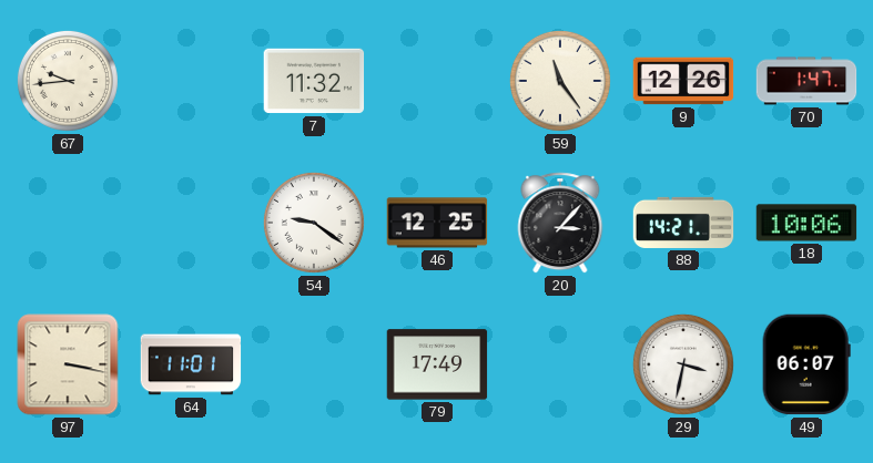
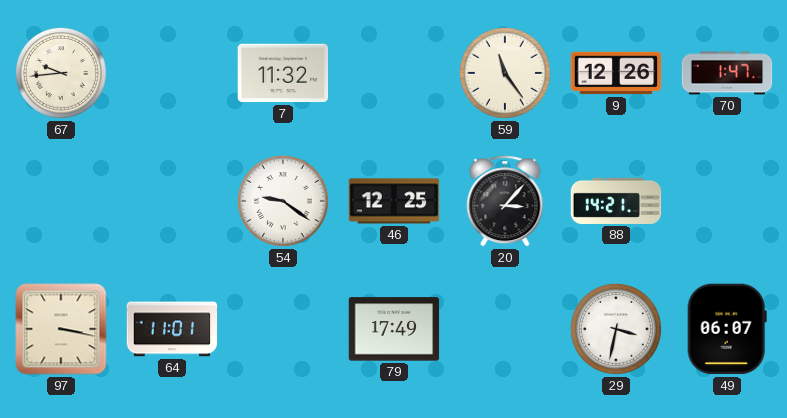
18: 10:06 -> none
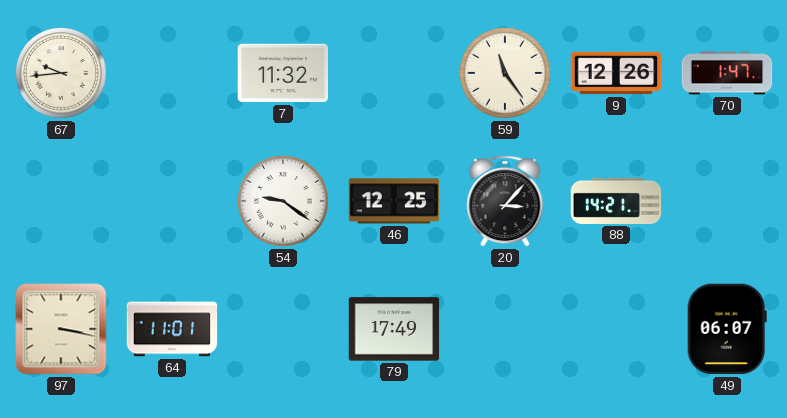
29: 3:32 -> none
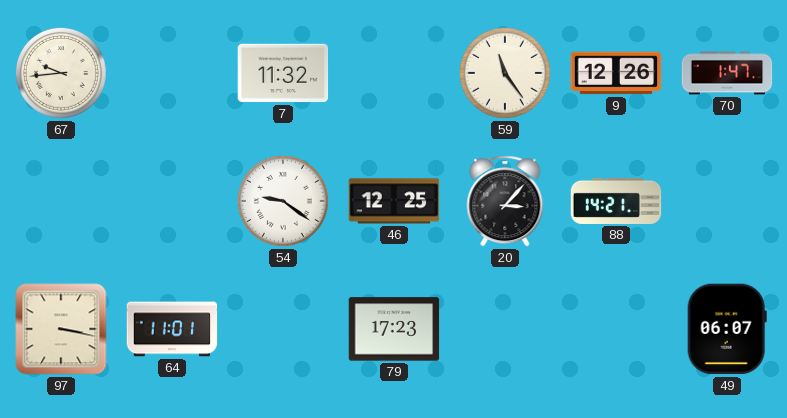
79: 17:49 -> 17:23
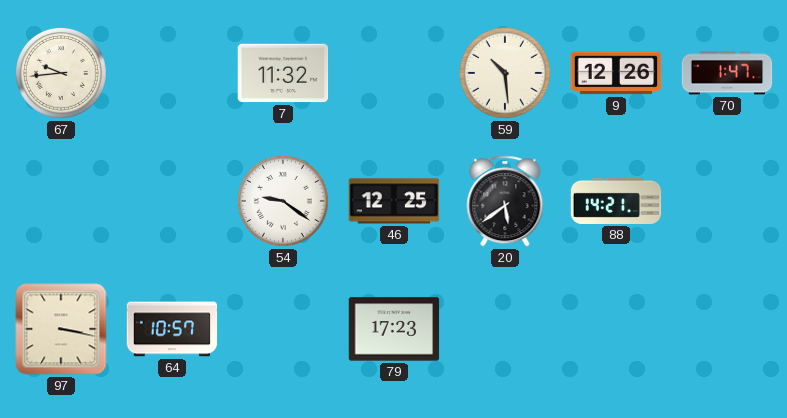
59: 11:24 -> 10:29
20: 3:07 -> 5:39
64: 11:01 -> 10:57
49: 06:07 -> none
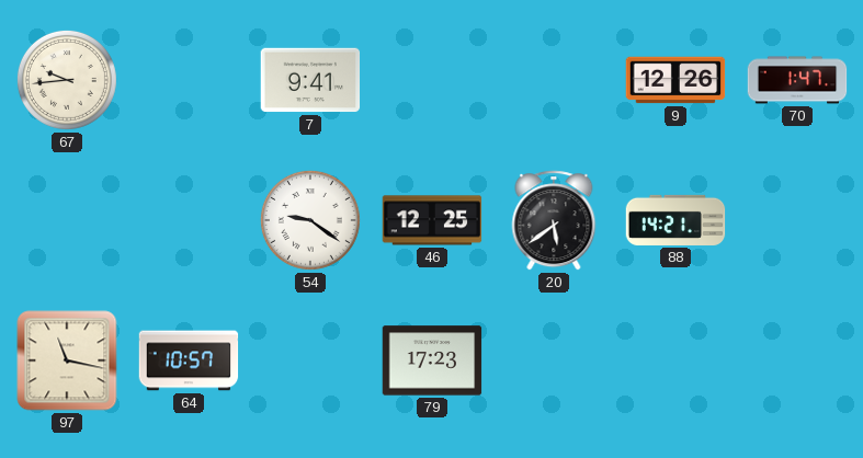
7: 11:32 -> 9:41
59: 10:29 -> none
97: 3:17 -> 11:17
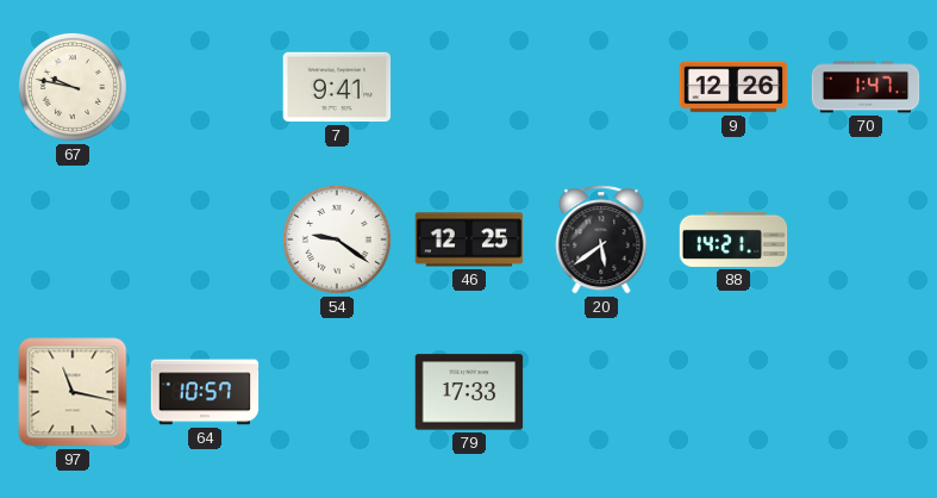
67: 9:44 -> 9:47
79: 17:23 -> 17:33
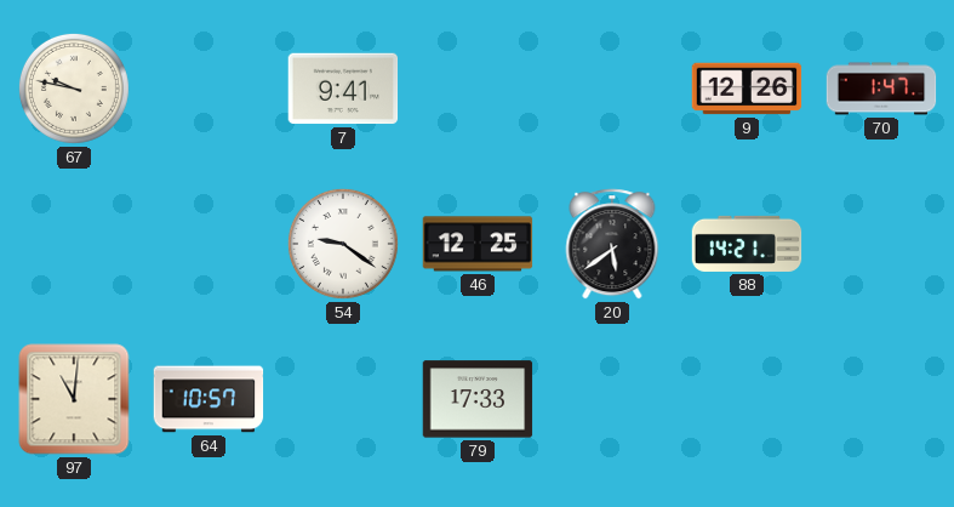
97: 11:17 -> 11:01
